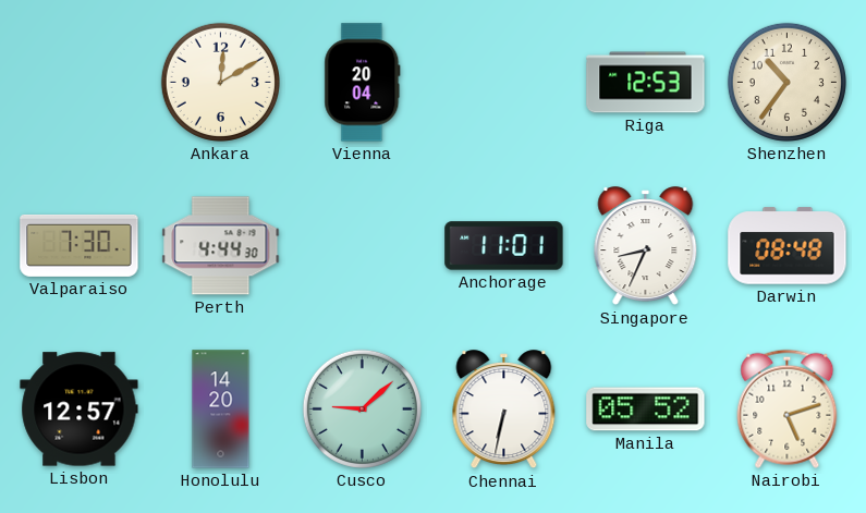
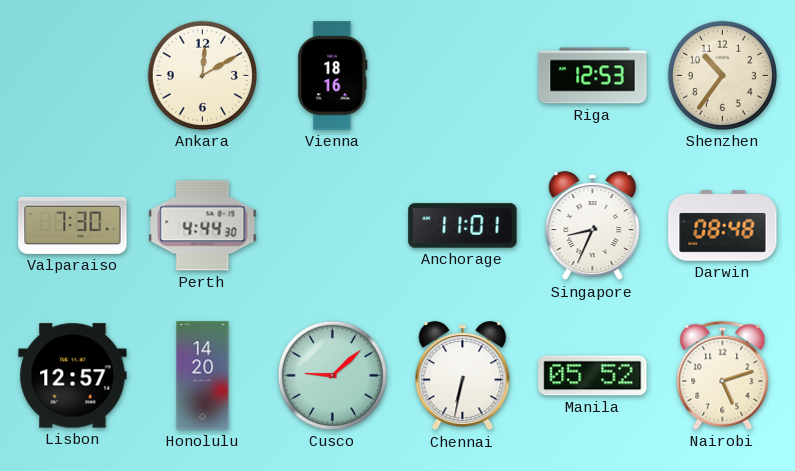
Vienna: 20:04 -> 18:16
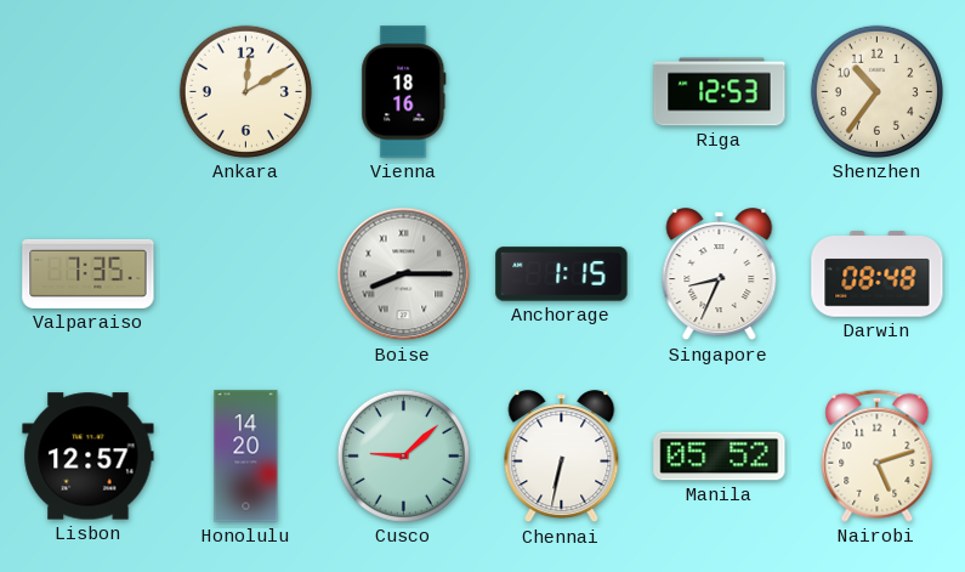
Valparaiso: 7:30 -> 7:35
Perth: 4:44 -> none
Boise: none -> 8:15
Anchorage: 11:01 -> 1:15
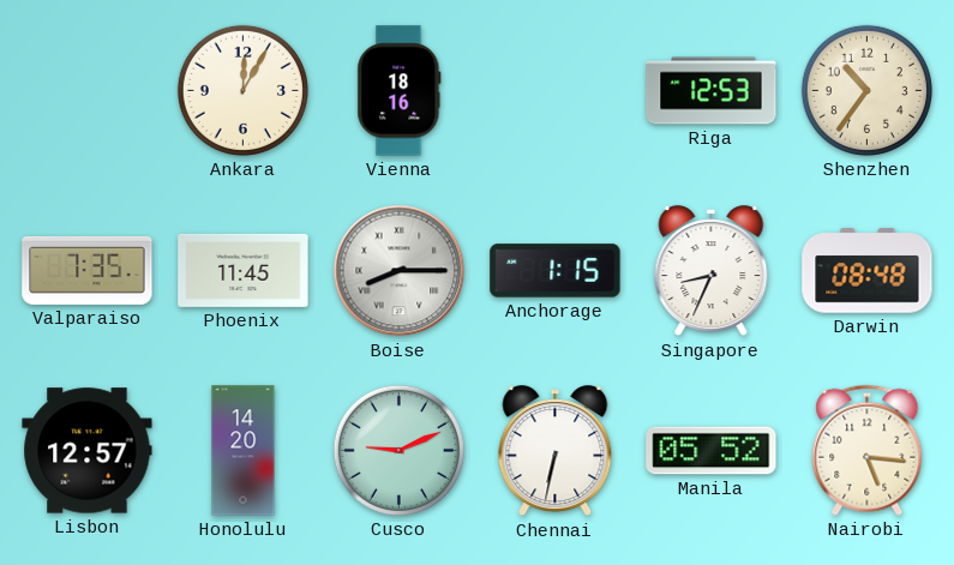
Ankara: 12:10 -> 12:05
Phoenix: none -> 11:45
Cusco: 9:08 -> 9:11
Nairobi: 5:12 -> 5:16
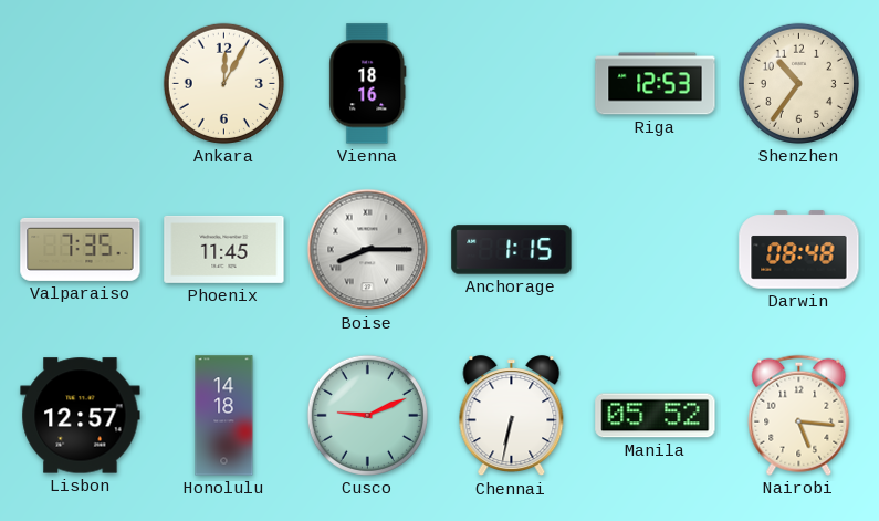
Singapore: 8:34 -> none
Honolulu: 14:20 -> 14:18
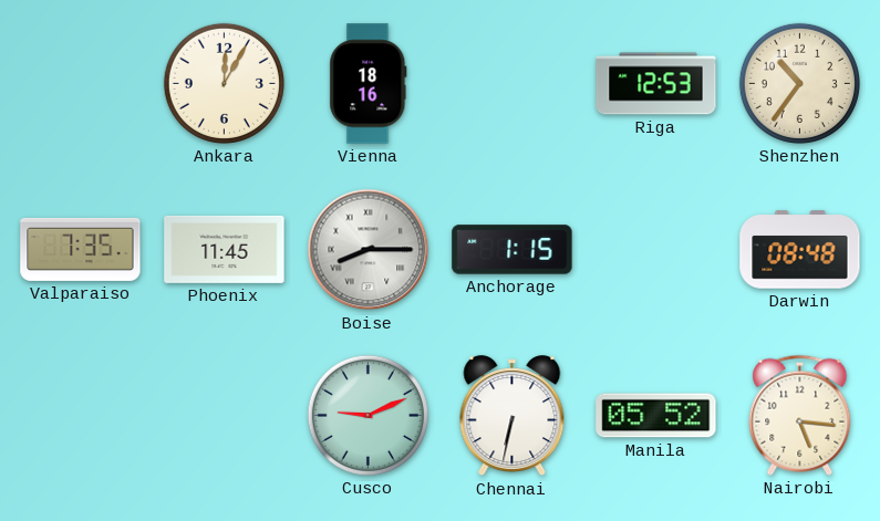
Lisbon: 12:57 -> none
Honolulu: 14:18 -> none
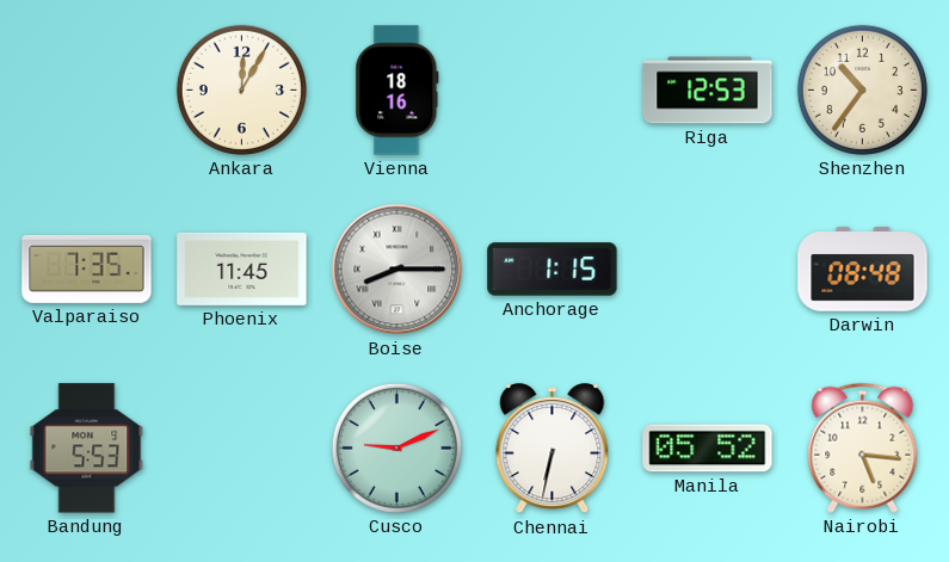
Bandung: none -> 5:53
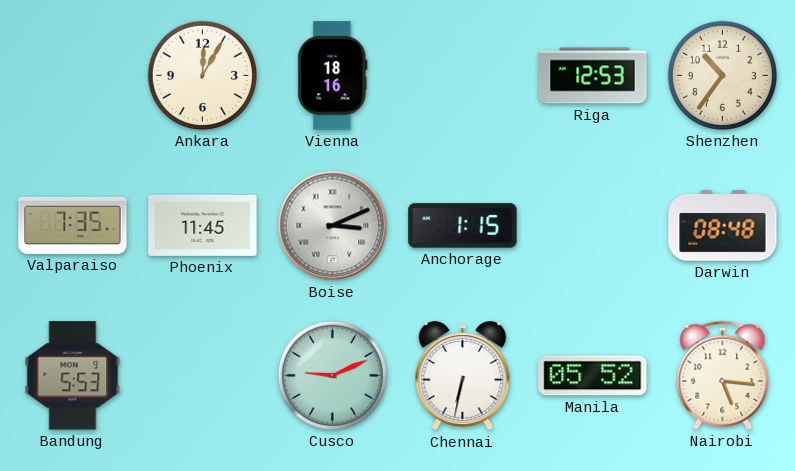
Boise: 8:15 -> 3:11
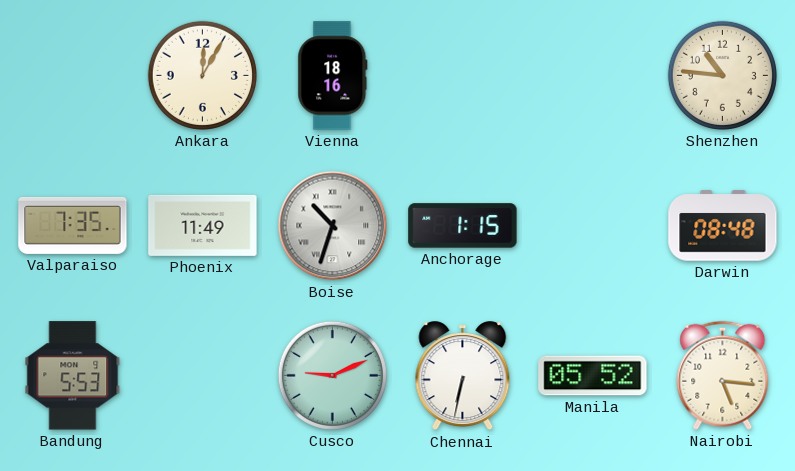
Riga: 12:53 -> none
Shenzhen: 10:36 -> 10:46
Phoenix: 11:45 -> 11:49
Boise: 3:11 -> 10:33
